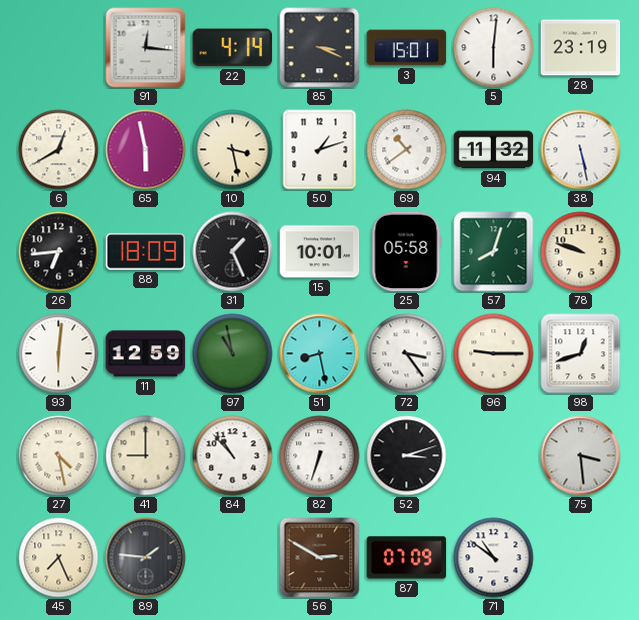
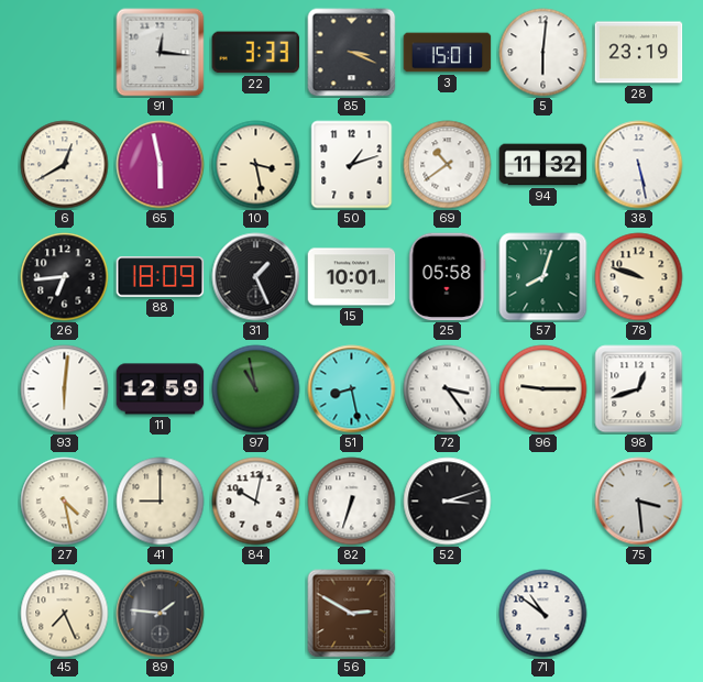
22: 4:14 -> 3:33
84: 10:53 -> 10:02
87: 07:09 -> none
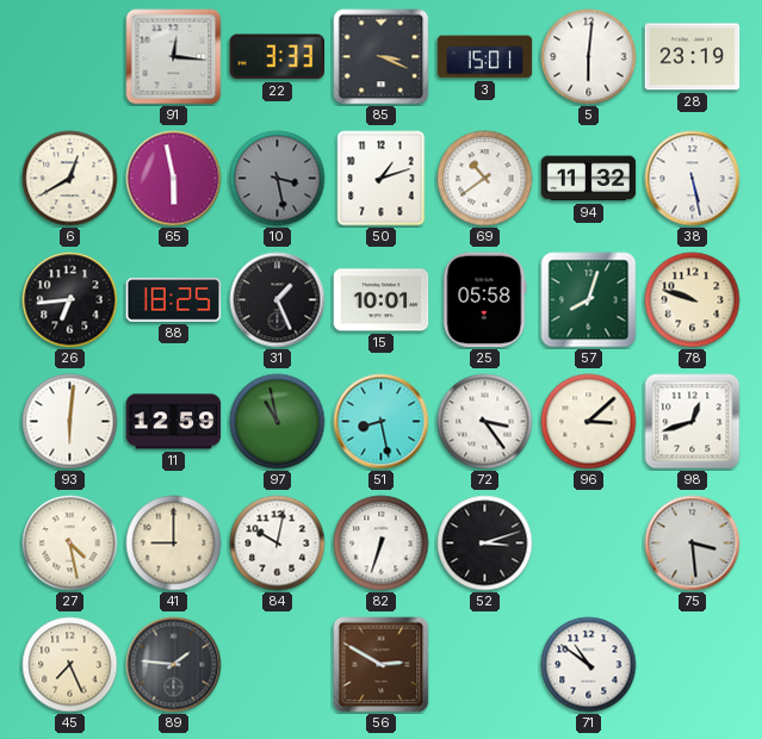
10 dial: cream -> grey
88: 18:09 -> 18:25
96: 9:15 -> 3:08
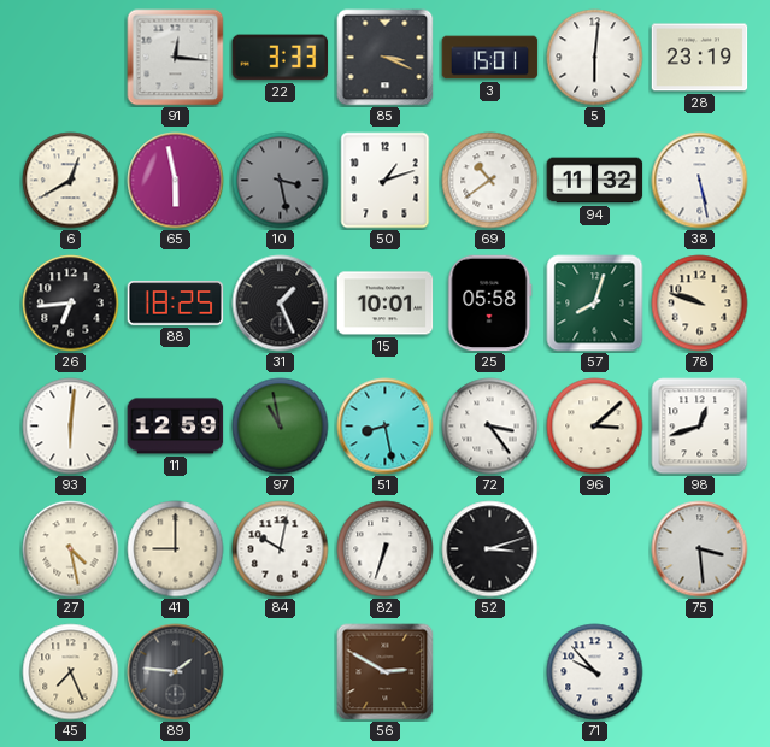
71: 10:51 -> 9:53
